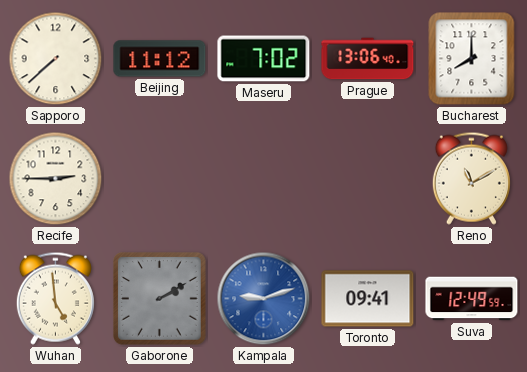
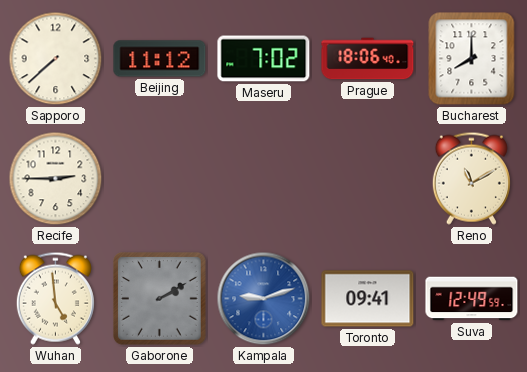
Prague: 13:06 -> 18:06
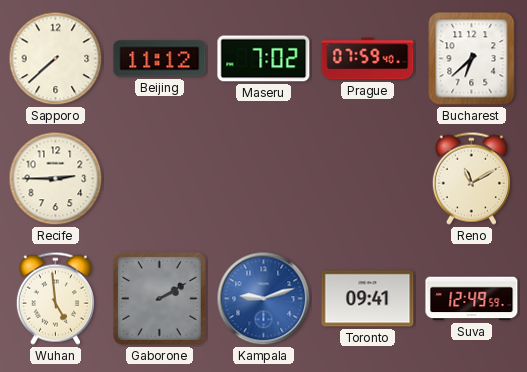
Prague: 18:06 -> 07:59
Bucharest: 8:00 -> 6:38
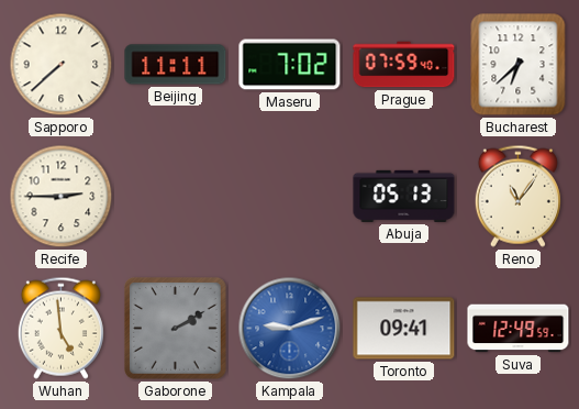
Beijing: 11:12 -> 11:11
Abuja: none -> 05:13
Reno: 11:10 -> 11:06
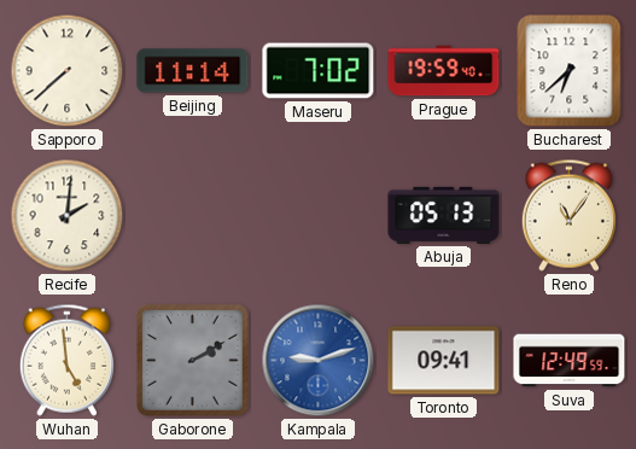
Beijing: 11:11 -> 11:14
Prague: 07:59 -> 19:59
Recife: 2:45 -> 2:01
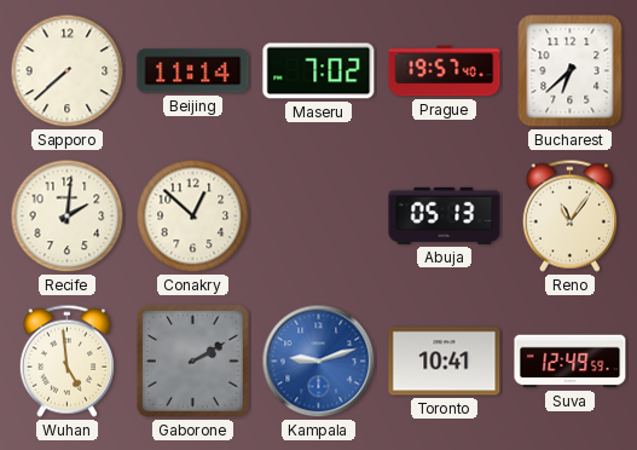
Prague: 19:59 -> 19:57
Conakry: none -> 12:52
Toronto: 09:41 -> 10:41
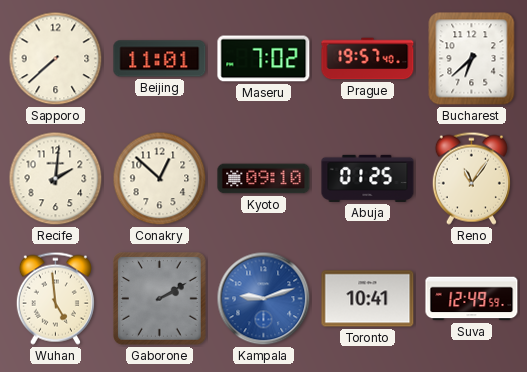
Beijing: 11:14 -> 11:01
Kyoto: none -> 09:10
Abuja: 05:13 -> 01:25
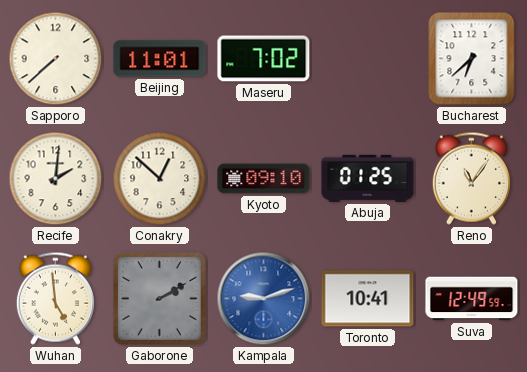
Prague: 19:57 -> none
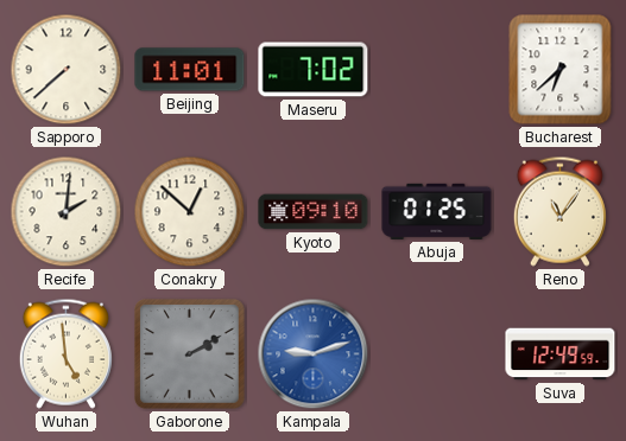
Toronto: 10:41 -> none
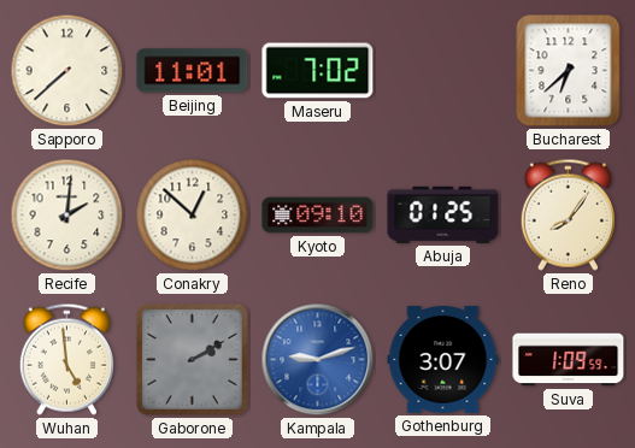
Reno: 11:06 -> 8:06
Gothenburg: none -> 3:07
Suva: 12:49 -> 1:09
